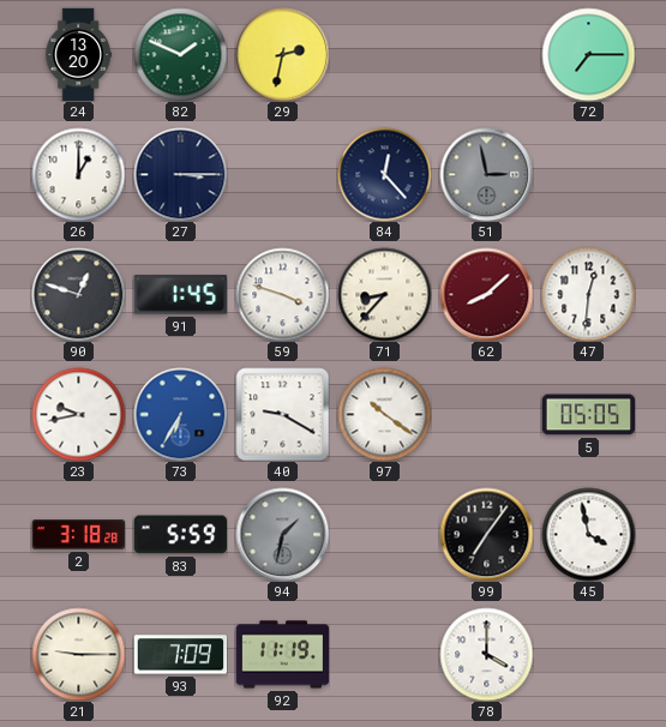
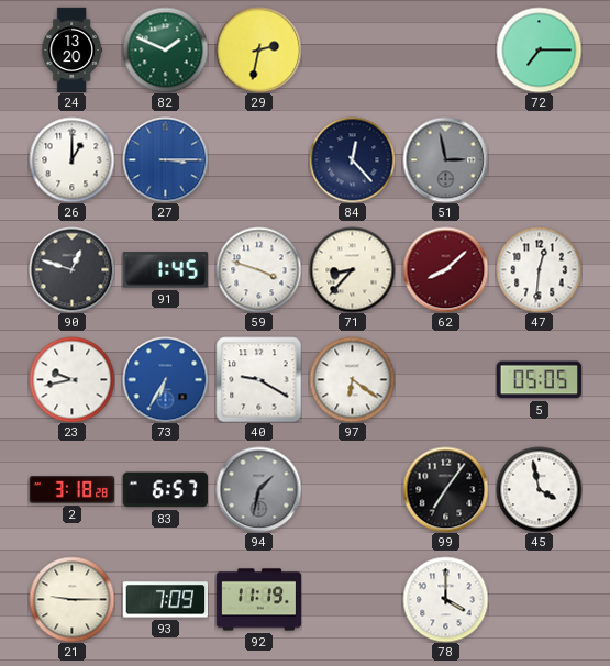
27 dial: navy -> blue
97: 10:21 -> 6:21
83: 5:59 -> 6:57
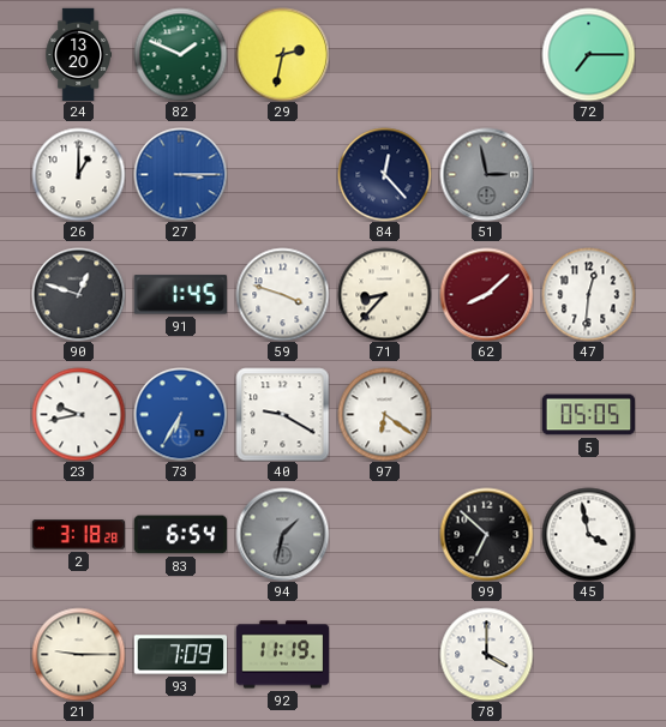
83: 6:57 -> 6:54
99: 7:06 -> 6:52
